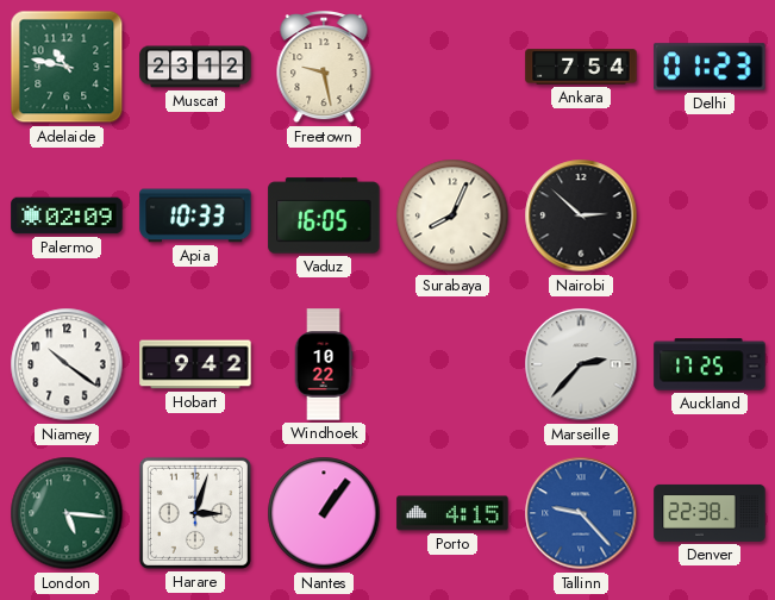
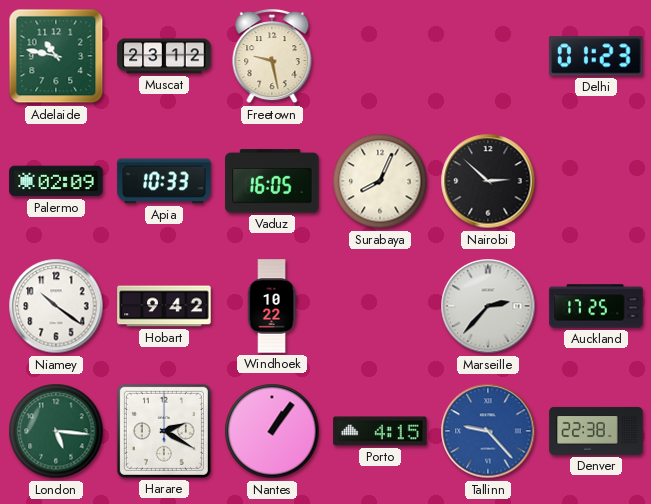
Ankara: 7:54 -> none
Harare: 3:03 -> 2:20
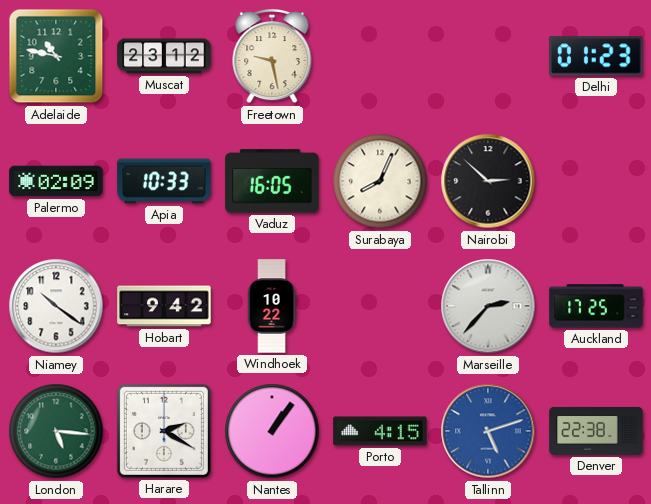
Tallinn: 9:23 -> 5:12
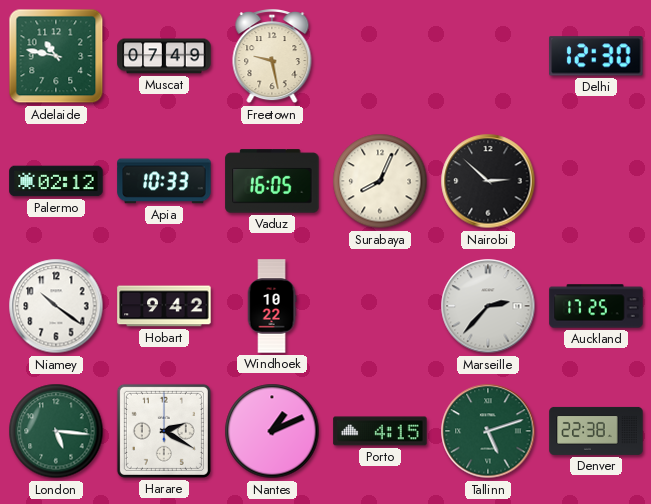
Muscat: 23:12 -> 07:49
Delhi: 01:23 -> 12:30
Palermo: 02:09 -> 02:12
Nantes: 1:06 -> 1:11
Tallinn dial: blue -> green
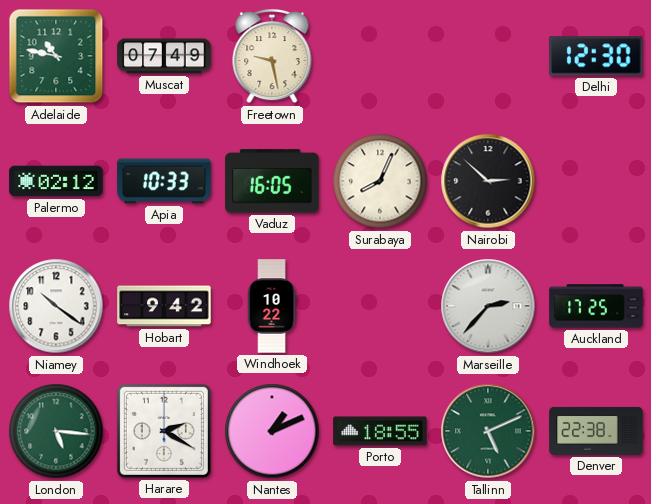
Porto: 4:15 -> 18:55
Tallinn: 5:12 -> 5:11
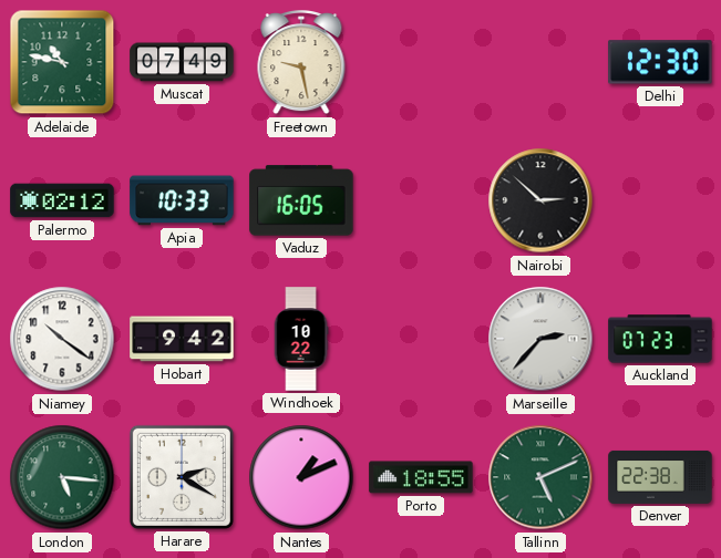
Surabaya: 8:04 -> none
Auckland: 17:25 -> 07:23
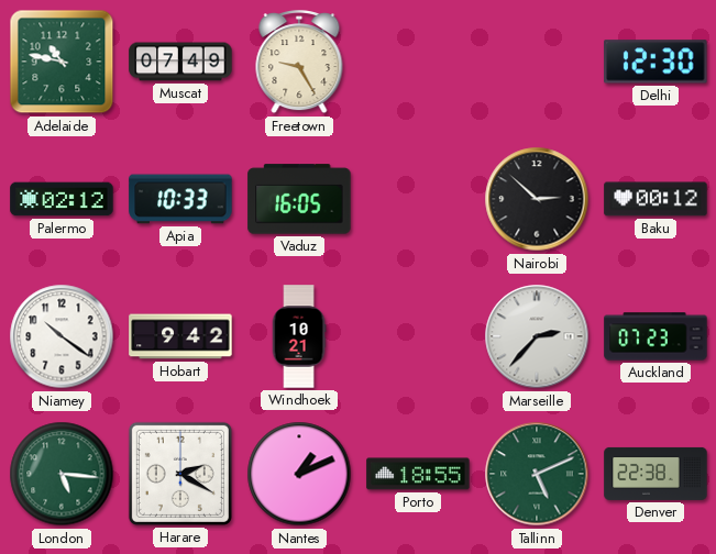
Freetown: 9:28 -> 9:25
Baku: none -> 00:12
Windhoek: 10:22 -> 10:21
